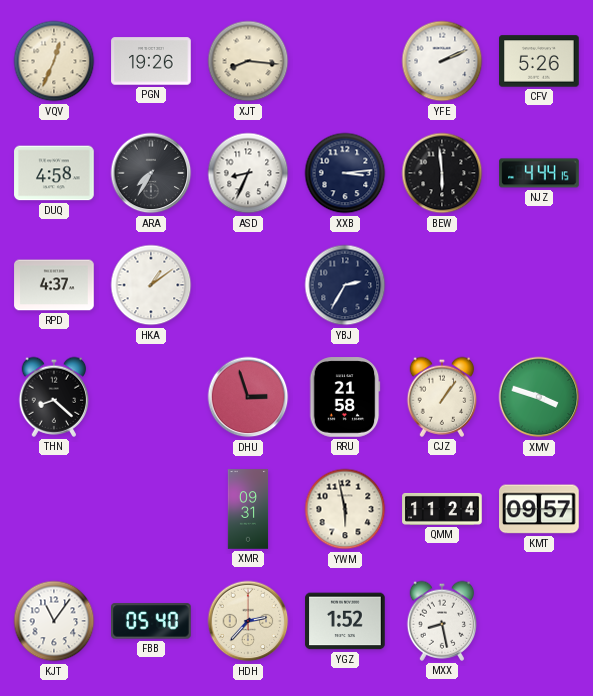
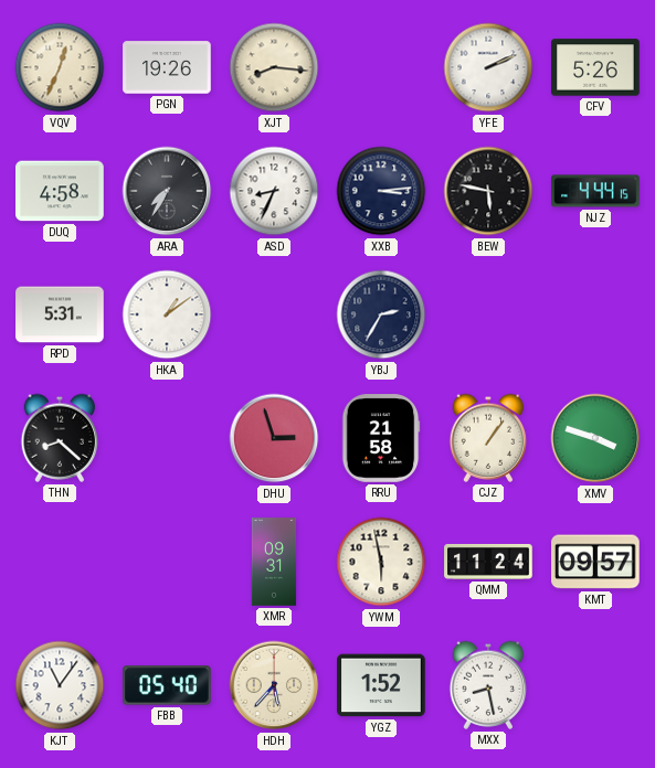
BEW: 5:59 -> 5:47
RPD: 4:37 -> 5:31
HDH: 2:37 -> 5:37
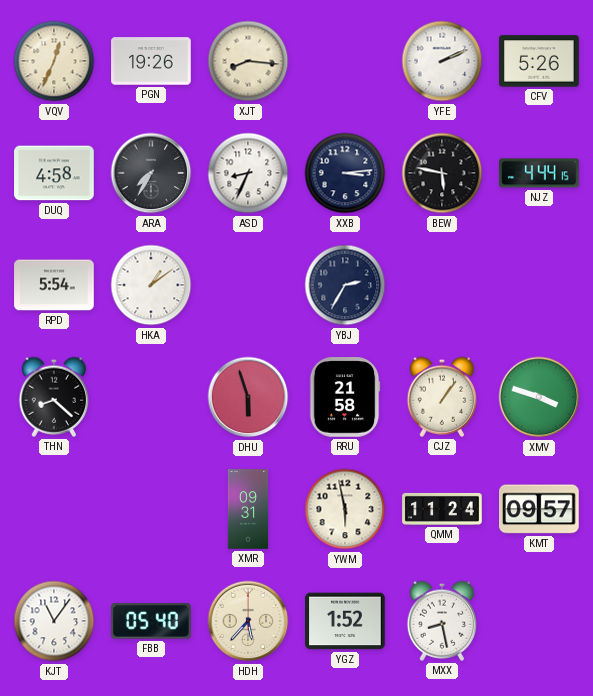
RPD: 5:31 -> 5:54
DHU: 2:57 -> 5:57
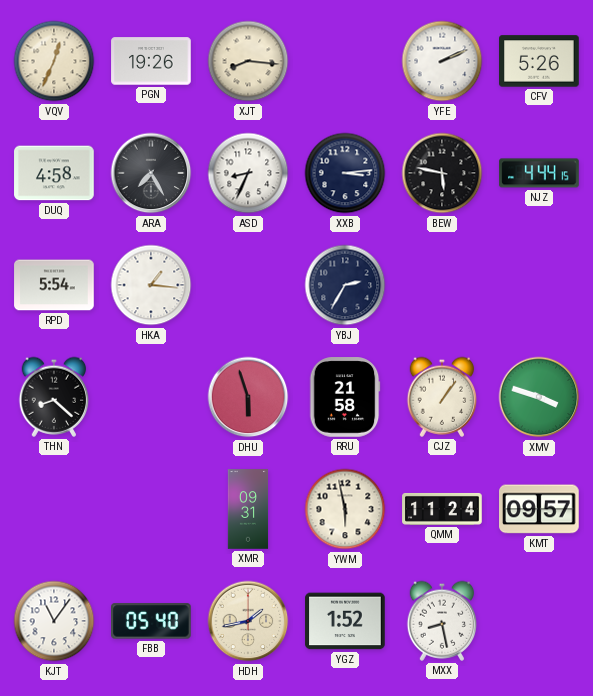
ARA: 7:35 -> 7:25
HKA: 1:09 -> 1:16
HDH: 5:37 -> 1:43
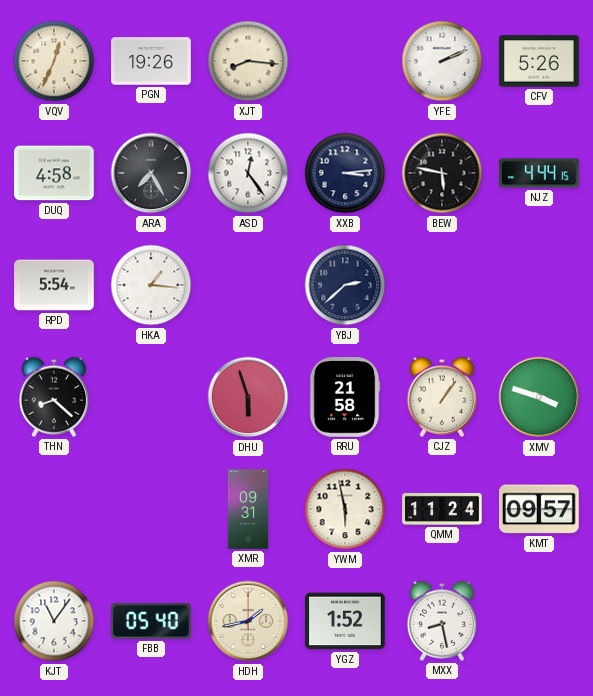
ASD: 8:34 -> 12:24
YBJ: 2:35 -> 2:38
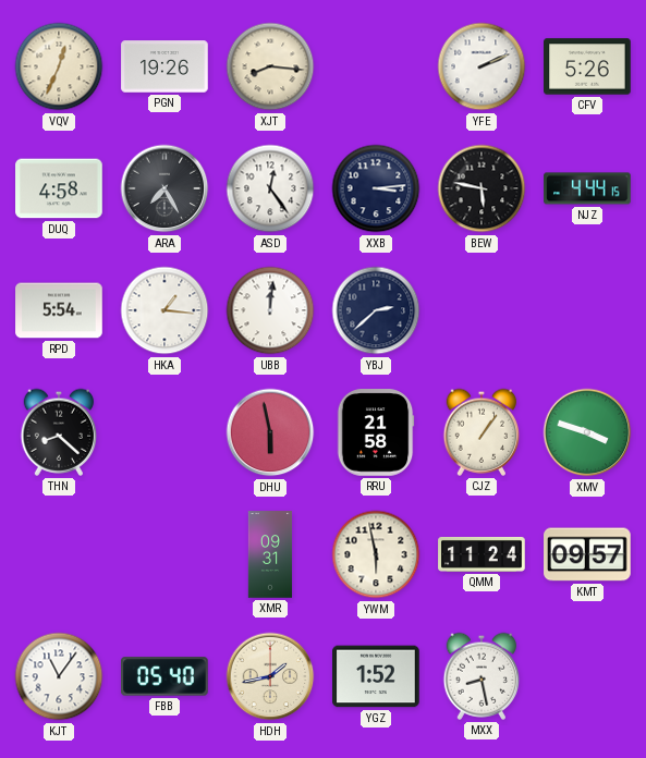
UBB: none -> 12:01
DHU: 5:57 -> 5:58
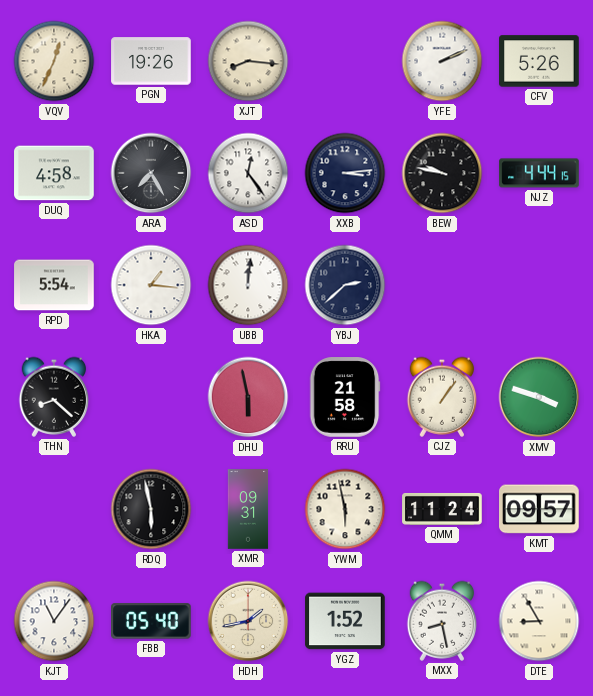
BEW: 5:47 -> 9:47
RDQ: none -> 5:58
DTE: none -> 8:55
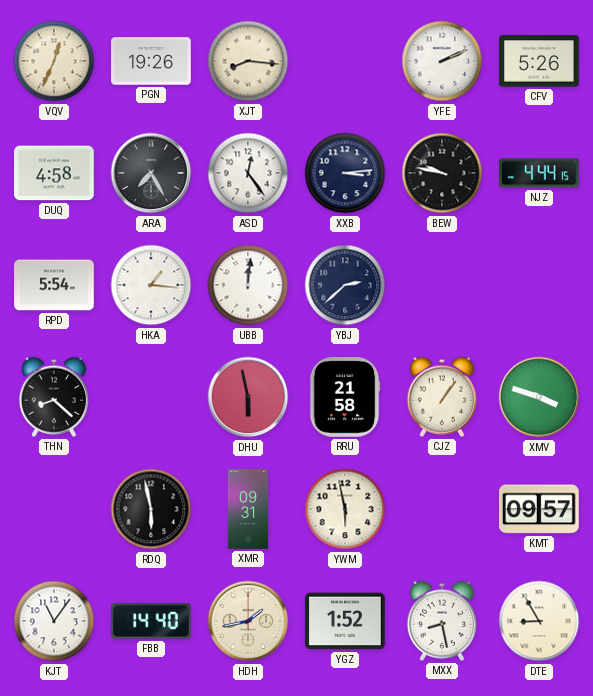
QMM: 11:24 -> none
FBB: 05:40 -> 14:40
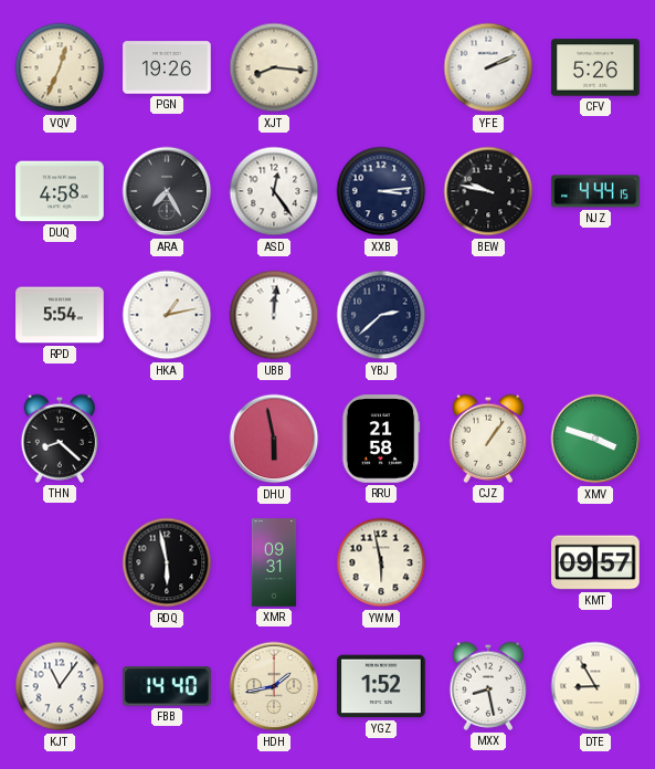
HKA: 1:16 -> 1:13
